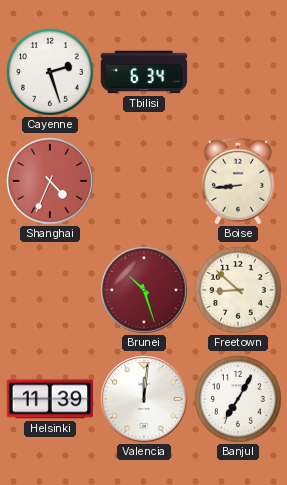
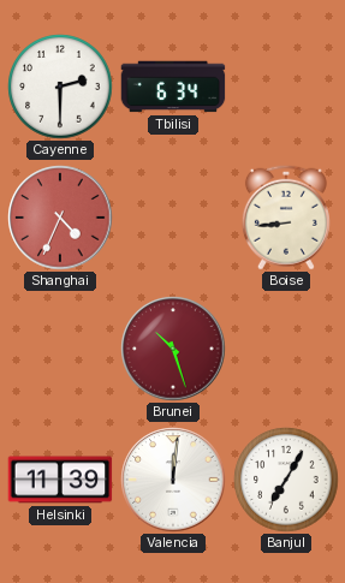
Cayenne: 2:27 -> 2:30
Freetown: 8:52 -> none
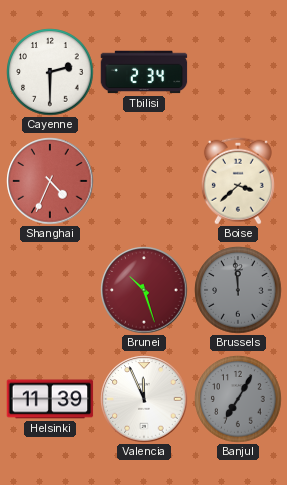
Tbilisi: 6:34 -> 2:34
Boise: 8:44 -> 3:38
Brussels: none -> 11:59
Valencia: 12:01 -> 11:56
Banjul dial: white -> grey
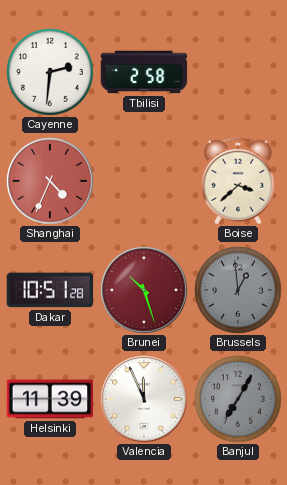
Cayenne: 2:30 -> 2:31
Tbilisi: 2:34 -> 2:58
Dakar: none -> 10:51
Brussels: 11:59 -> 12:59
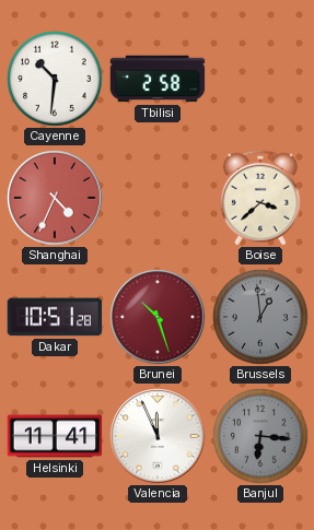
Cayenne: 2:31 -> 10:31
Helsinki: 11:39 -> 11:41
Banjul: 7:05 -> 6:16
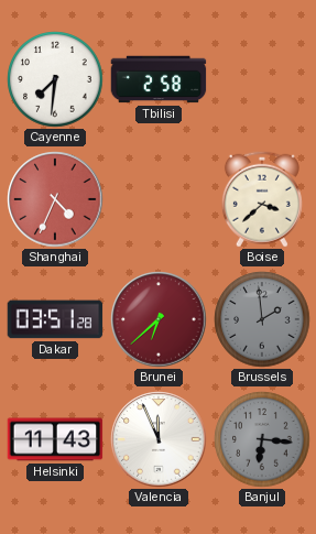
Cayenne: 10:31 -> 7:31
Dakar: 10:51 -> 03:51
Brunei: 10:27 -> 6:38
Brussels: 12:59 -> 1:59
Helsinki: 11:41 -> 11:43
